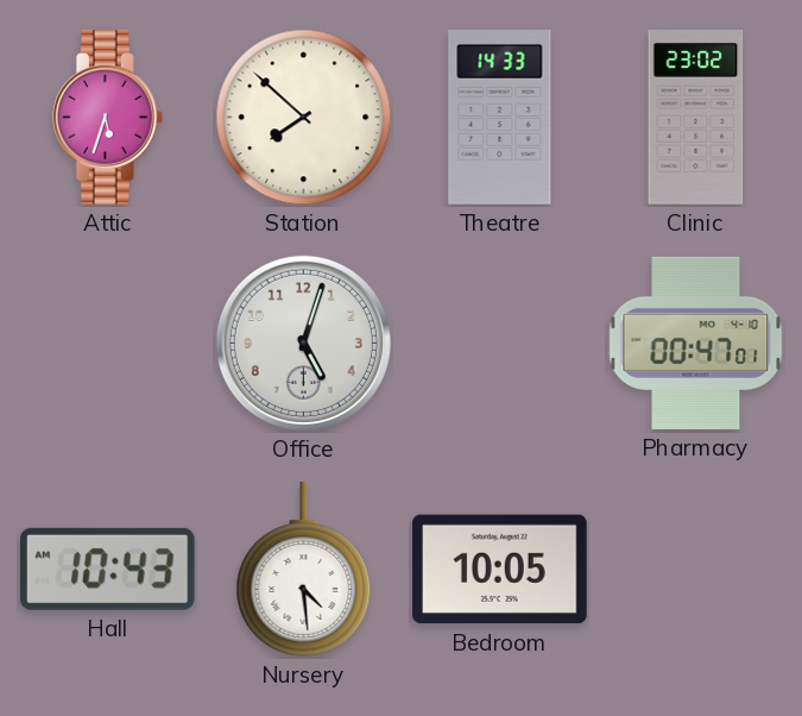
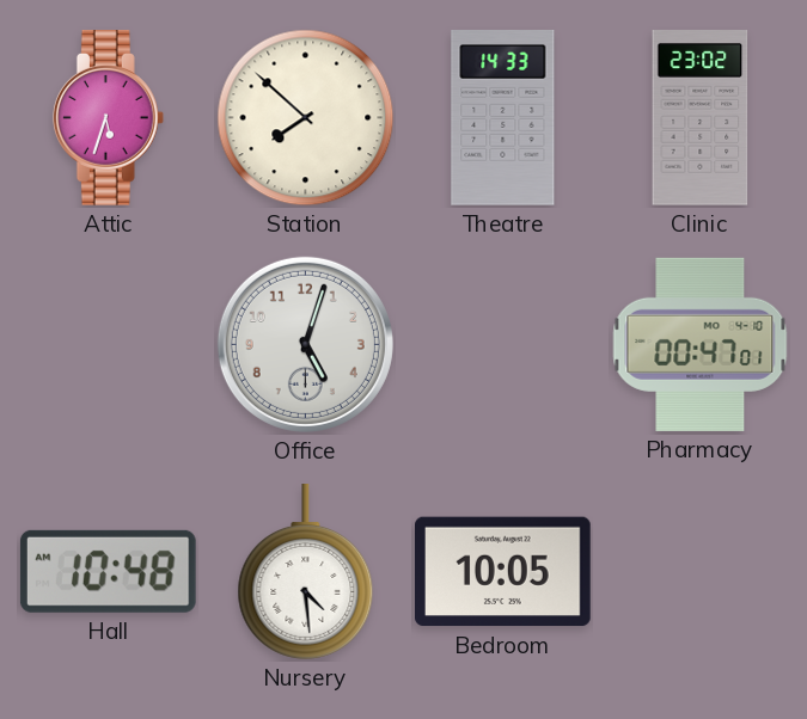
Hall: 10:43 -> 10:48
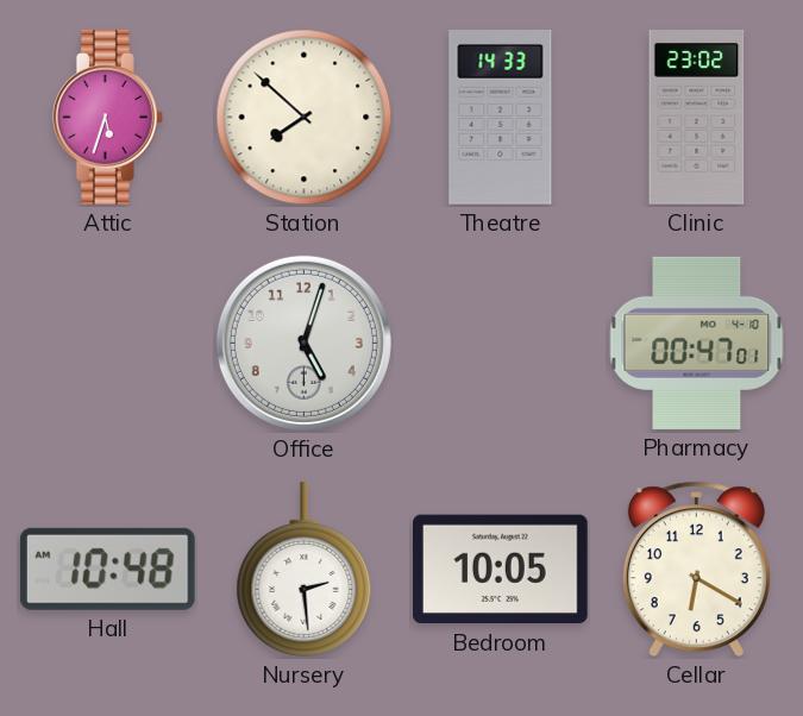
Nursery: 4:29 -> 2:29
Cellar: none -> 6:20
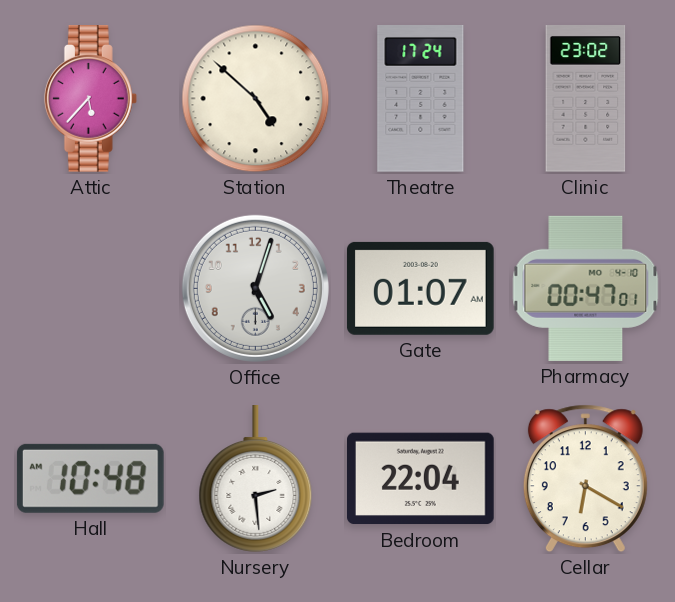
Attic: 5:33 -> 5:37
Station: 7:52 -> 4:52
Theatre: 14:33 -> 17:24
Gate: none -> 01:07
Bedroom: 10:05 -> 22:04
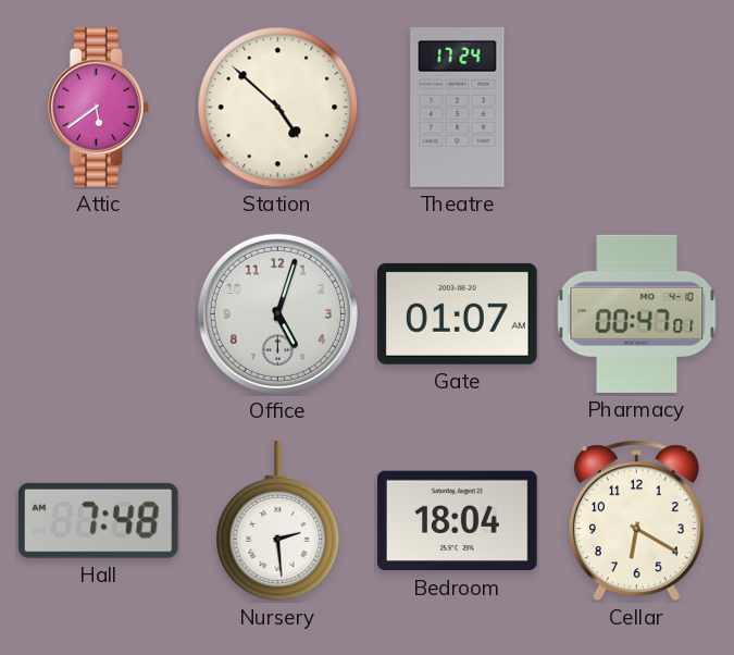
Attic: 5:37 -> 5:39
Clinic: 23:02 -> none
Hall: 10:48 -> 7:48
Bedroom: 22:04 -> 18:04
